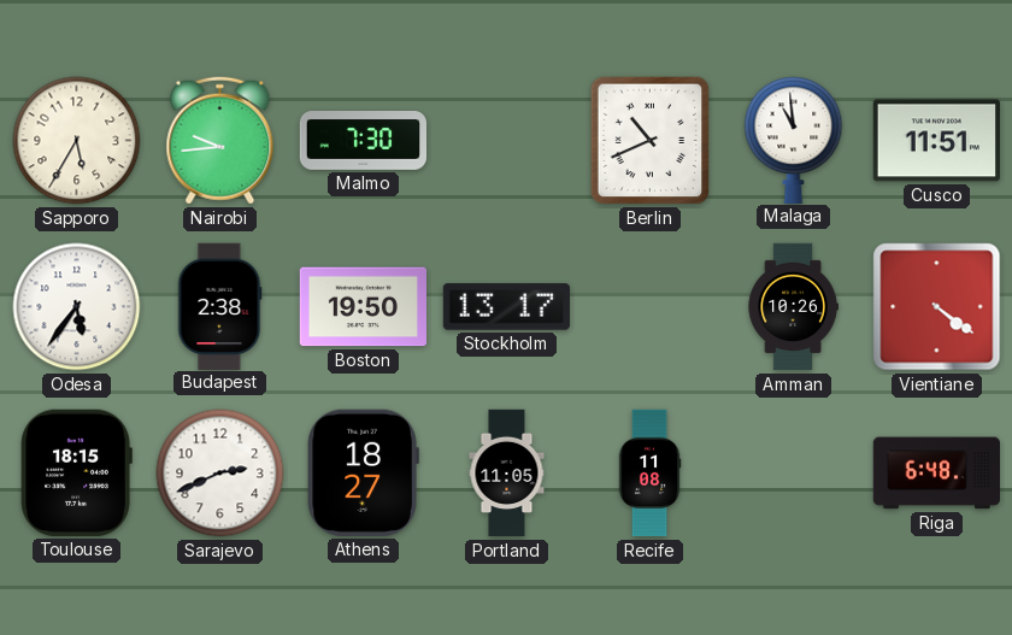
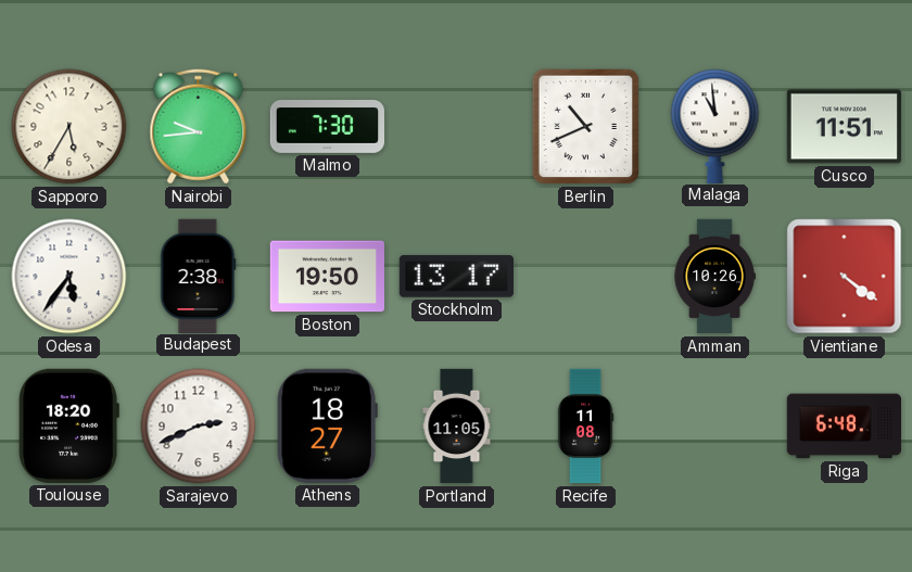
Toulouse: 18:15 -> 18:20
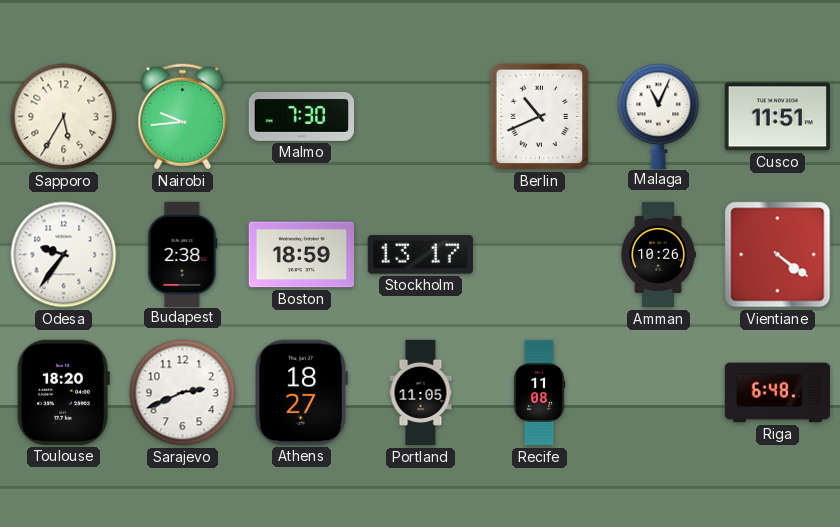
Malaga: 10:59 -> 11:04
Odesa: 5:36 -> 9:36
Boston: 19:50 -> 18:59
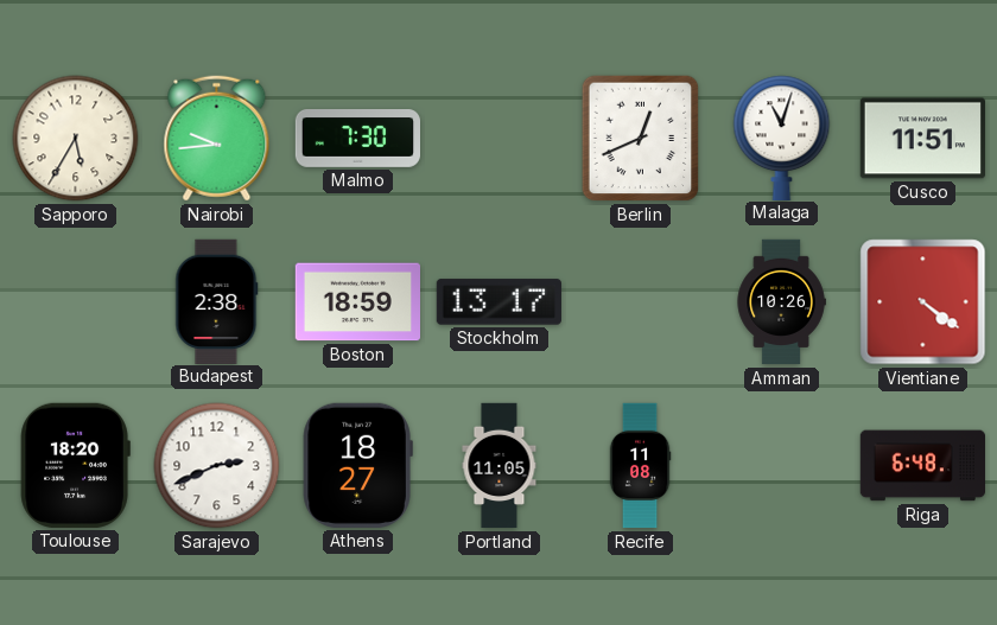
Berlin: 10:41 -> 12:41
Malaga: 11:04 -> 11:03
Odesa: 9:36 -> none
